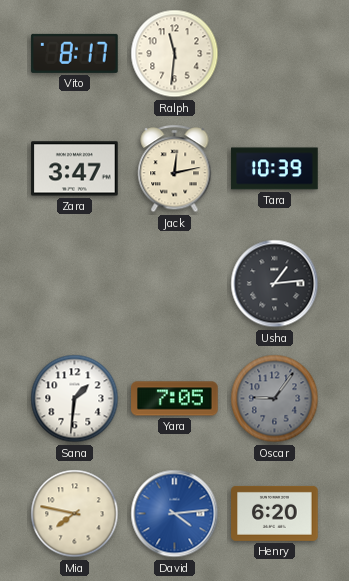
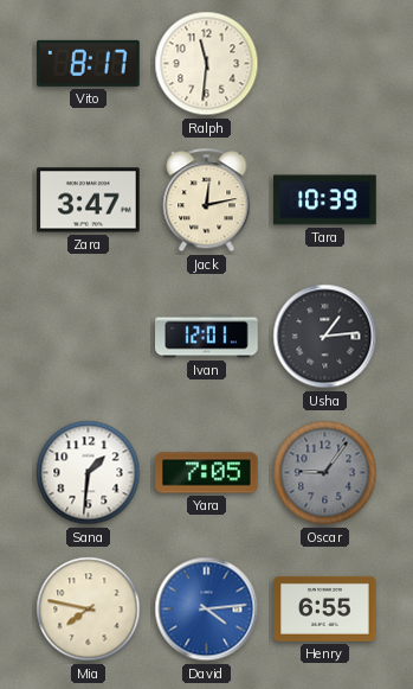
Ivan: none -> 12:01
Henry: 6:20 -> 6:55
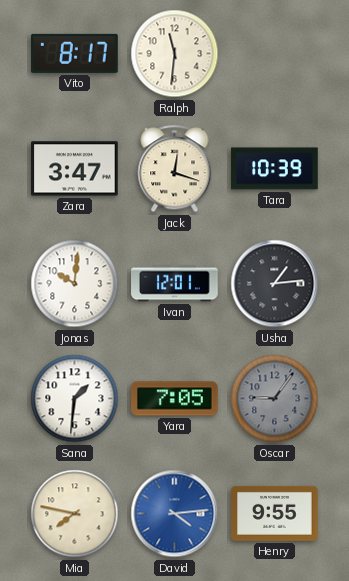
Jack: 12:13 -> 12:18
Jonas: none -> 10:01
Henry: 6:55 -> 9:55
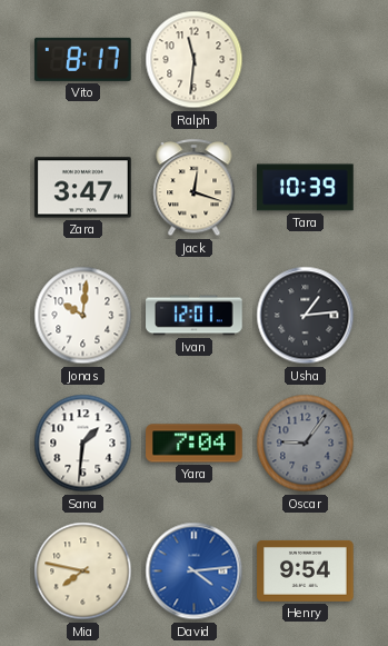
Yara: 7:05 -> 7:04
Henry: 9:55 -> 9:54
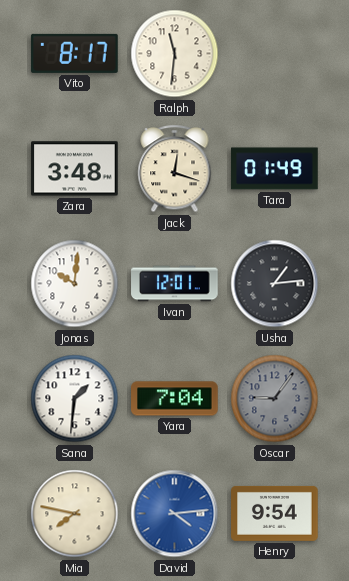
Zara: 3:47 -> 3:48
Tara: 10:39 -> 01:49
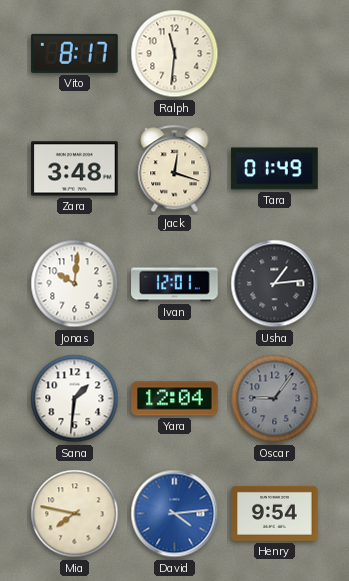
Yara: 7:04 -> 12:04
